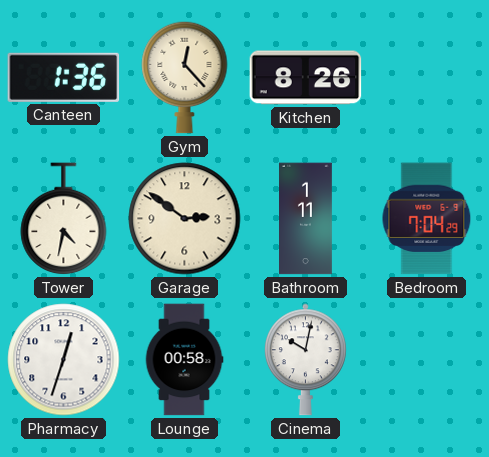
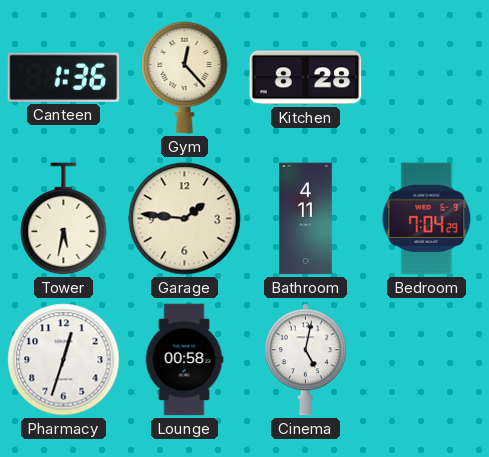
Kitchen: 8:26 -> 8:28
Tower: 4:32 -> 5:32
Garage: 2:51 -> 1:46
Bathroom: 1:11 -> 4:11
Cinema: 10:02 -> 5:02
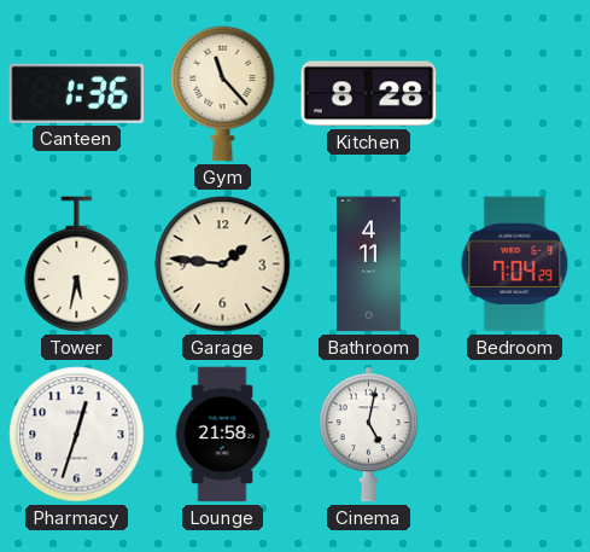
Gym: 12:23 -> 11:23
Lounge: 00:58 -> 21:58
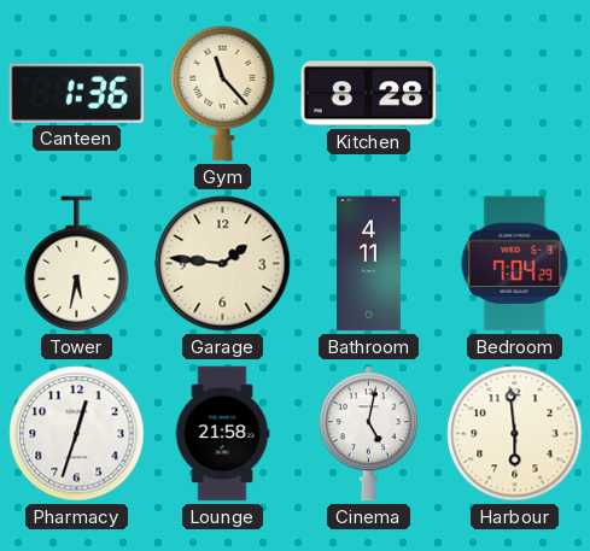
Harbour: none -> 5:59
